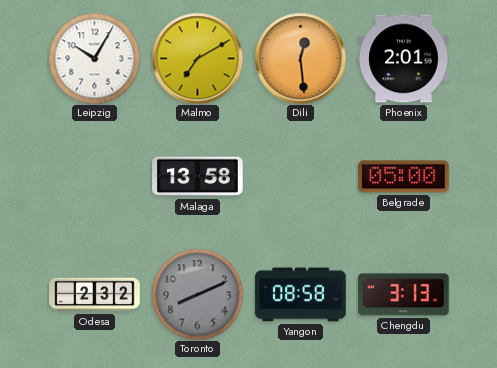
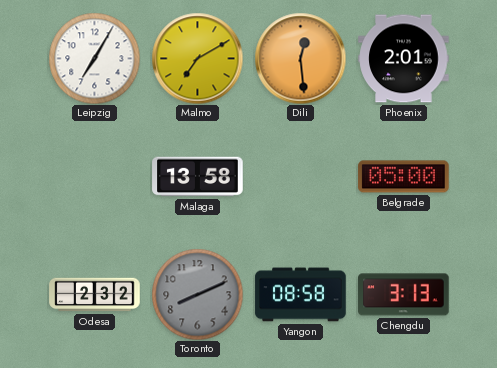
Leipzig: 10:05 -> 7:05
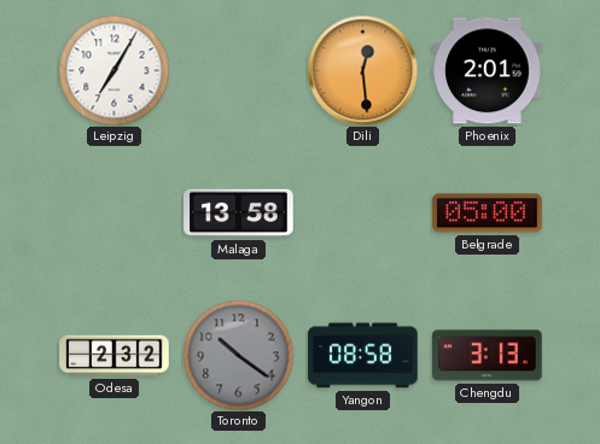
Malmo: 7:10 -> none
Toronto: 8:11 -> 10:21
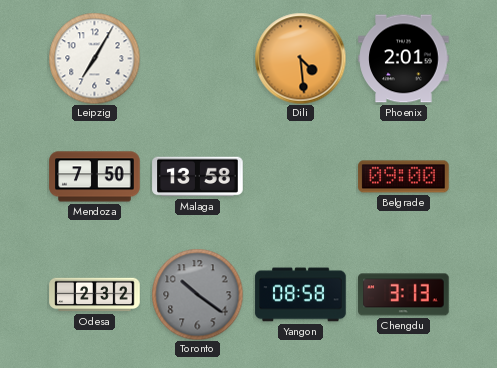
Dili: 12:29 -> 4:29
Mendoza: none -> 7:50
Belgrade: 05:00 -> 09:00
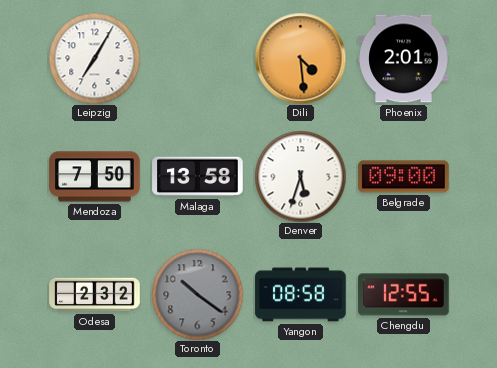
Denver: none -> 5:33
Chengdu: 3:13 -> 12:55
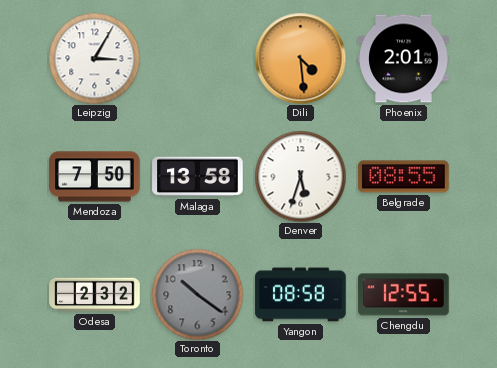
Leipzig: 7:05 -> 3:05
Belgrade: 09:00 -> 08:55
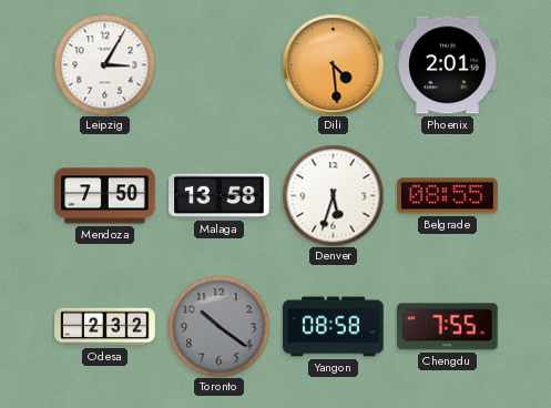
Chengdu: 12:55 -> 7:55
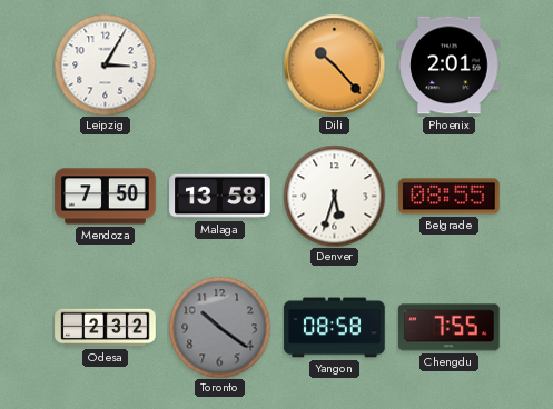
Dili: 4:29 -> 10:23
